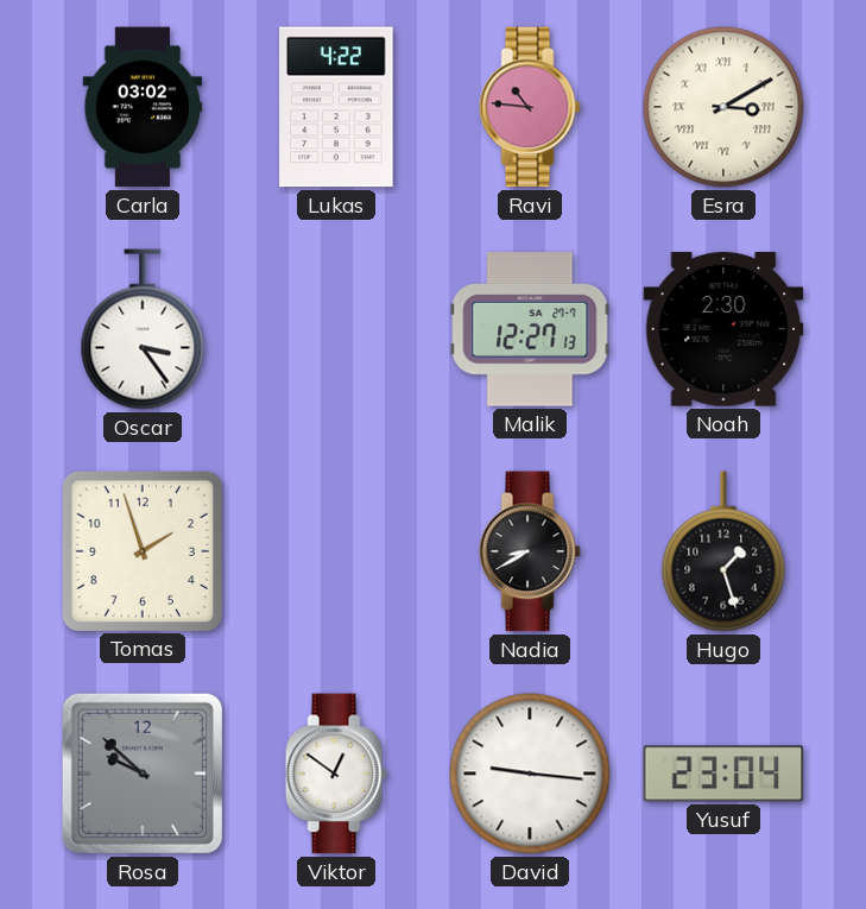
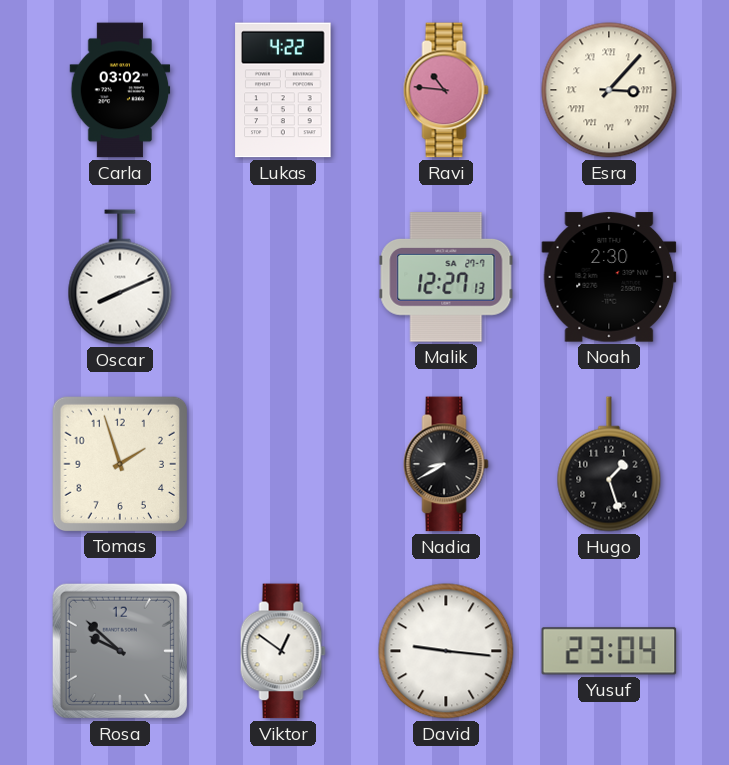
Esra: 3:10 -> 3:07
Oscar: 3:24 -> 8:11
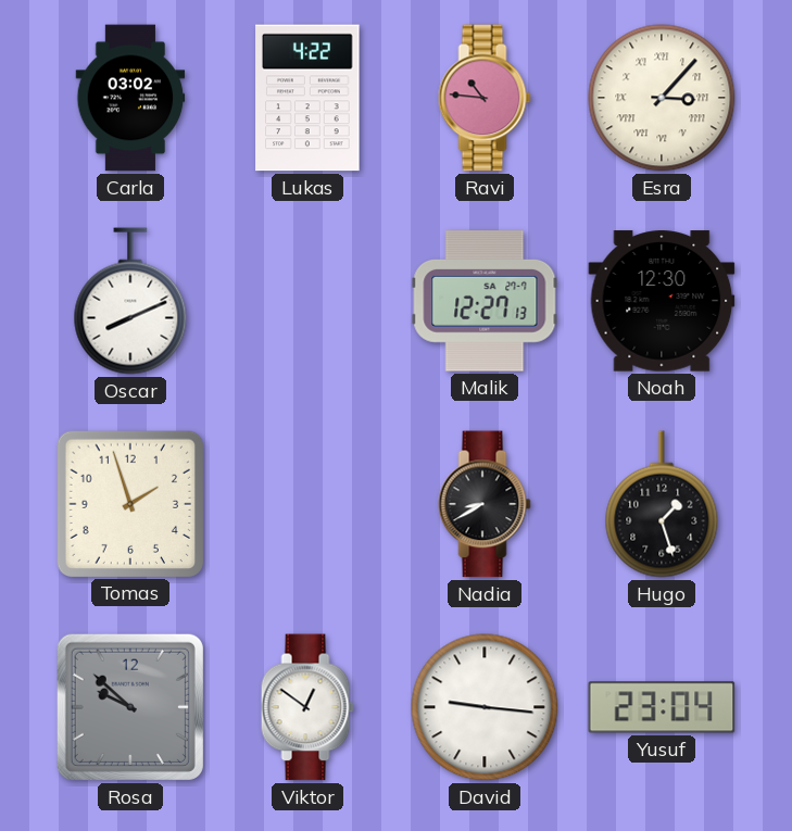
Noah: 2:30 -> 12:30
